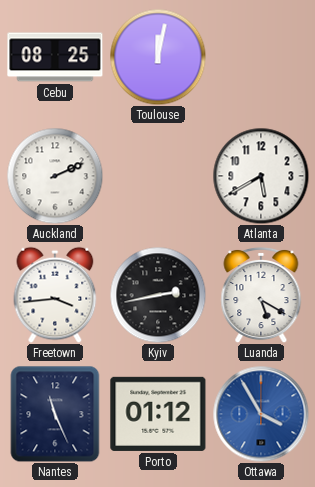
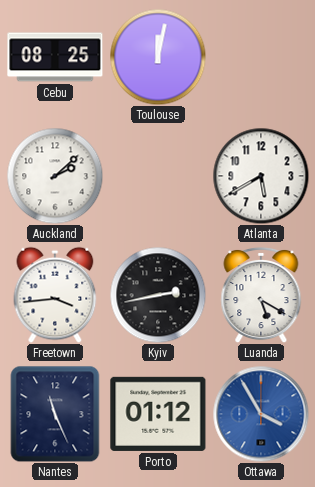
Auckland: 2:11 -> 2:08
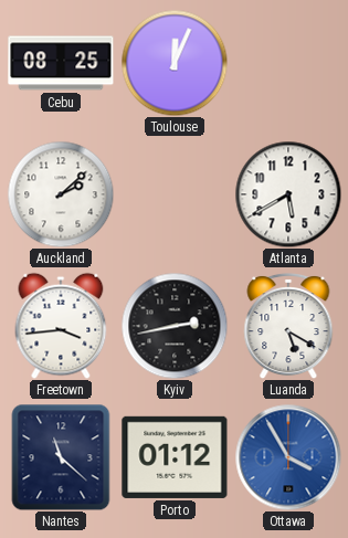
Toulouse: 12:02 -> 12:04
Nantes: 11:26 -> 11:22
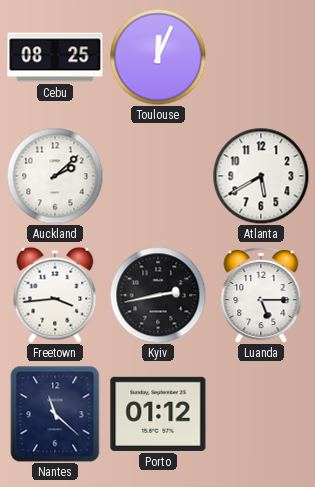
Luanda: 5:20 -> 5:15
Ottawa: 3:55 -> none
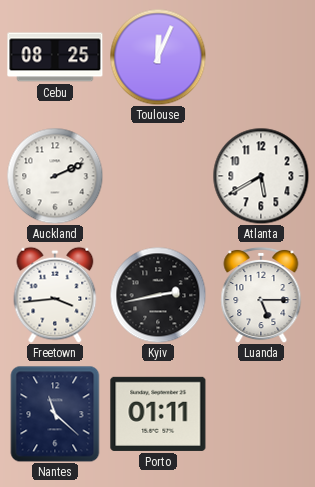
Auckland: 2:08 -> 2:11
Porto: 01:12 -> 01:11
